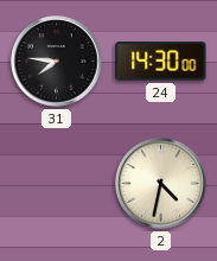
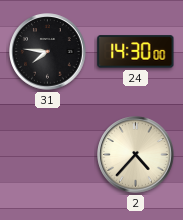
2: 4:32 -> 4:37
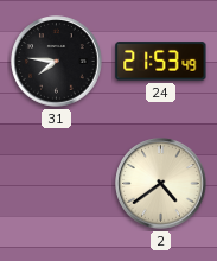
24: 14:30 -> 21:53
2: 4:37 -> 4:39
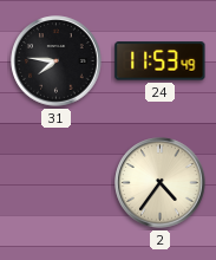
24: 21:53 -> 11:53
2: 4:39 -> 4:36
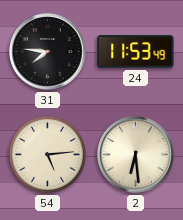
54: none -> 5:14
2: 4:36 -> 6:29
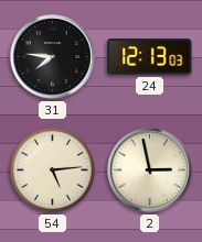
24: 11:53 -> 12:13
2: 6:29 -> 2:58
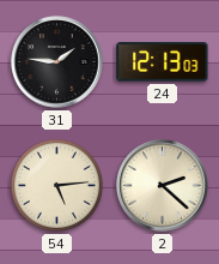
31: 7:46 -> 1:46
2: 2:58 -> 2:22
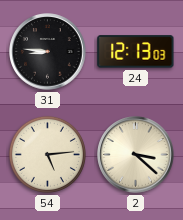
31: 1:46 -> 8:46
2: 2:22 -> 3:22
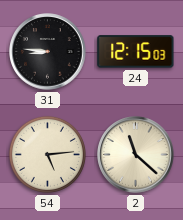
24: 12:13 -> 12:15
2: 3:22 -> 11:22
